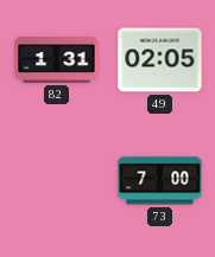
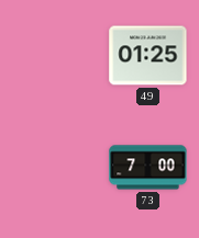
82: 1:31 -> none
49: 02:05 -> 01:25
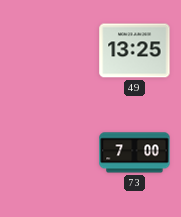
49: 01:25 -> 13:25
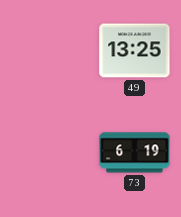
73: 7:00 -> 6:19
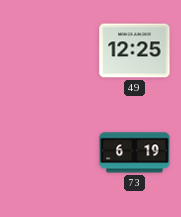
49: 13:25 -> 12:25
